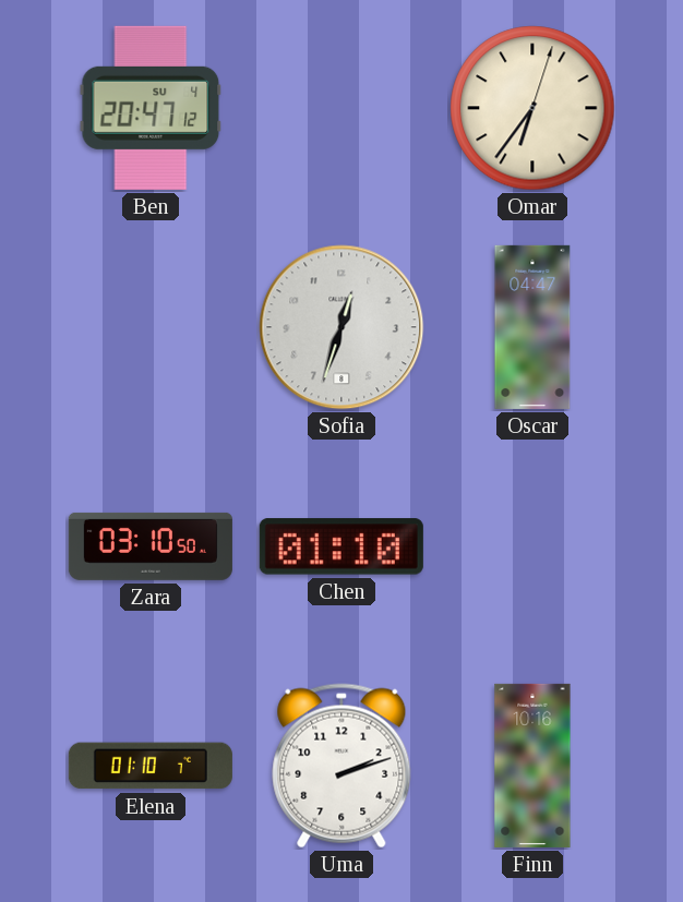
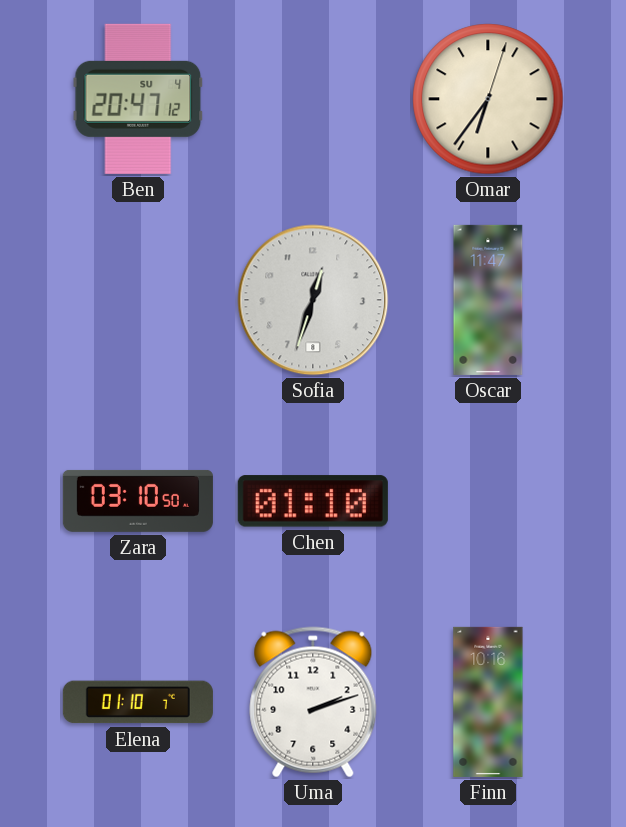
Oscar: 04:47 -> 11:47
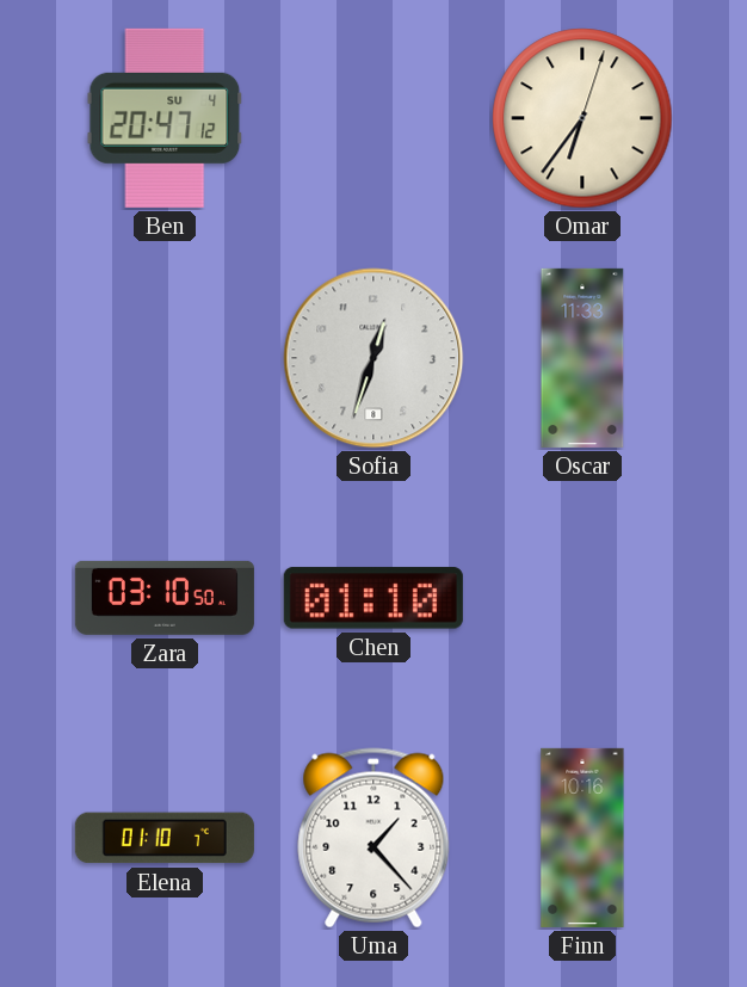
Oscar: 11:47 -> 11:33
Uma: 2:12 -> 1:23
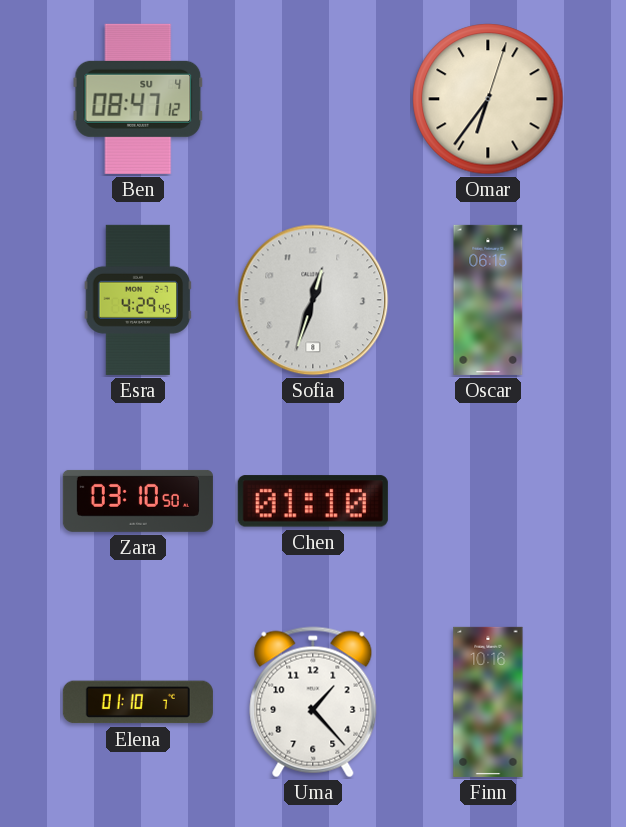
Ben: 20:47 -> 08:47
Esra: none -> 4:29
Oscar: 11:33 -> 06:15
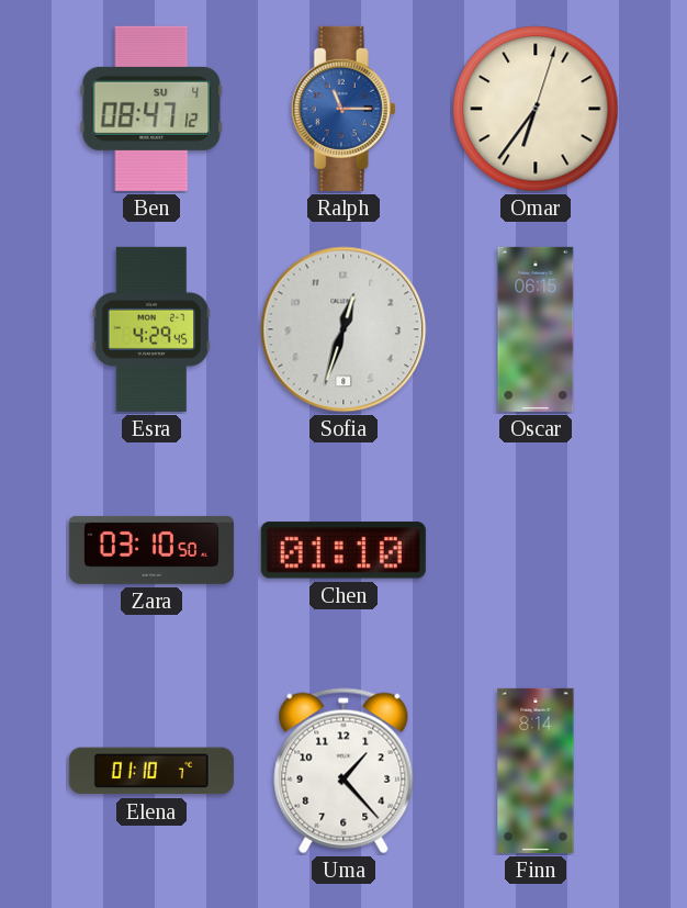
Ralph: none -> 11:15
Finn: 10:16 -> 8:14
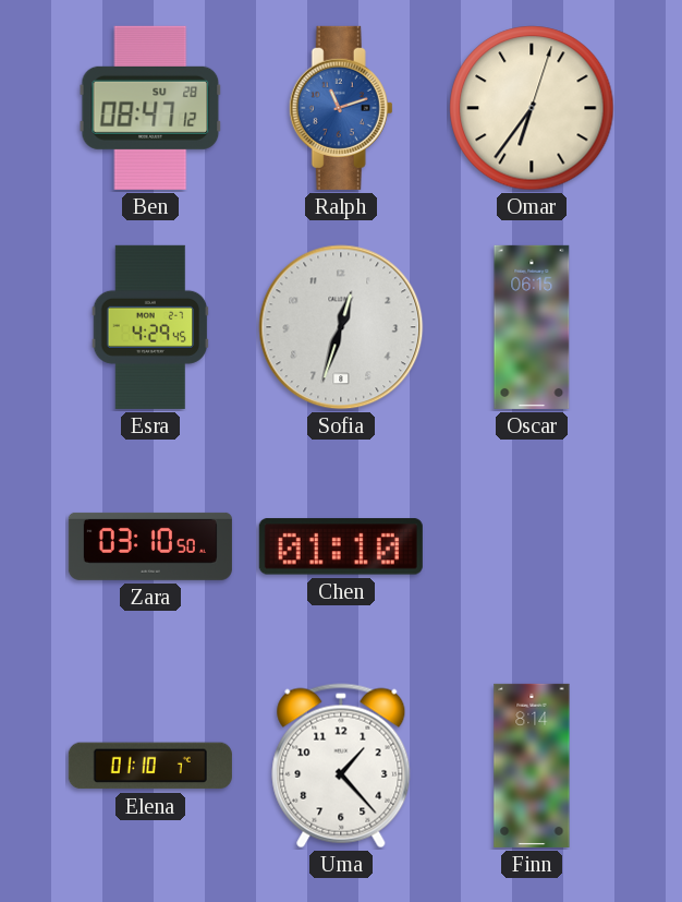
Ben date: SU 4 -> SU 28
Ralph: 11:15 -> 11:12
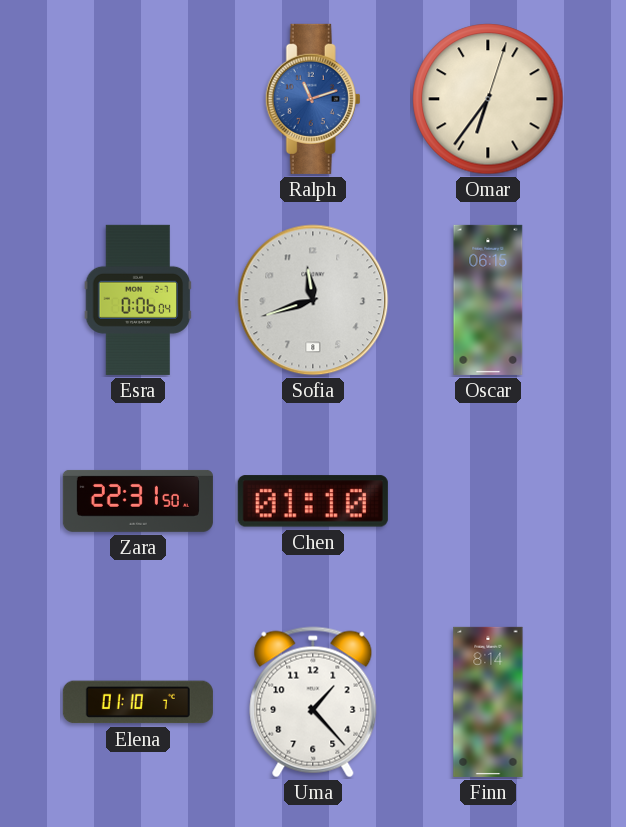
Ben: 08:47 -> none
Esra: 4:29 -> 0:06
Sofia: 12:33 -> 11:42
Zara: 03:10 -> 22:31
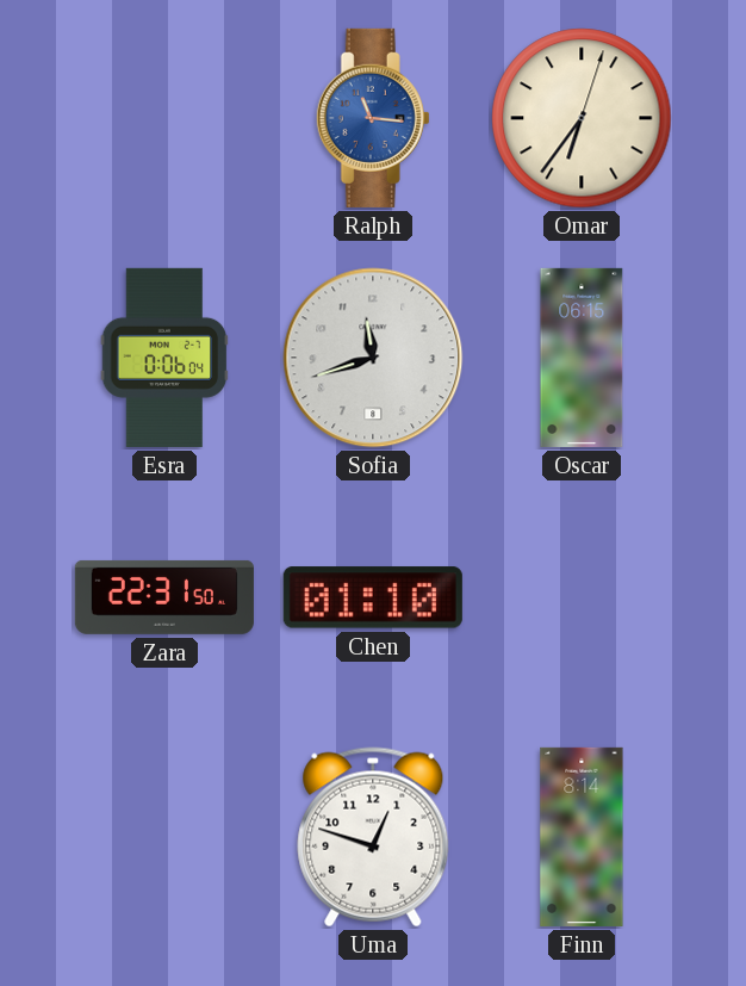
Ralph: 11:12 -> 11:16
Elena: 01:10 -> none
Uma: 1:23 -> 12:48
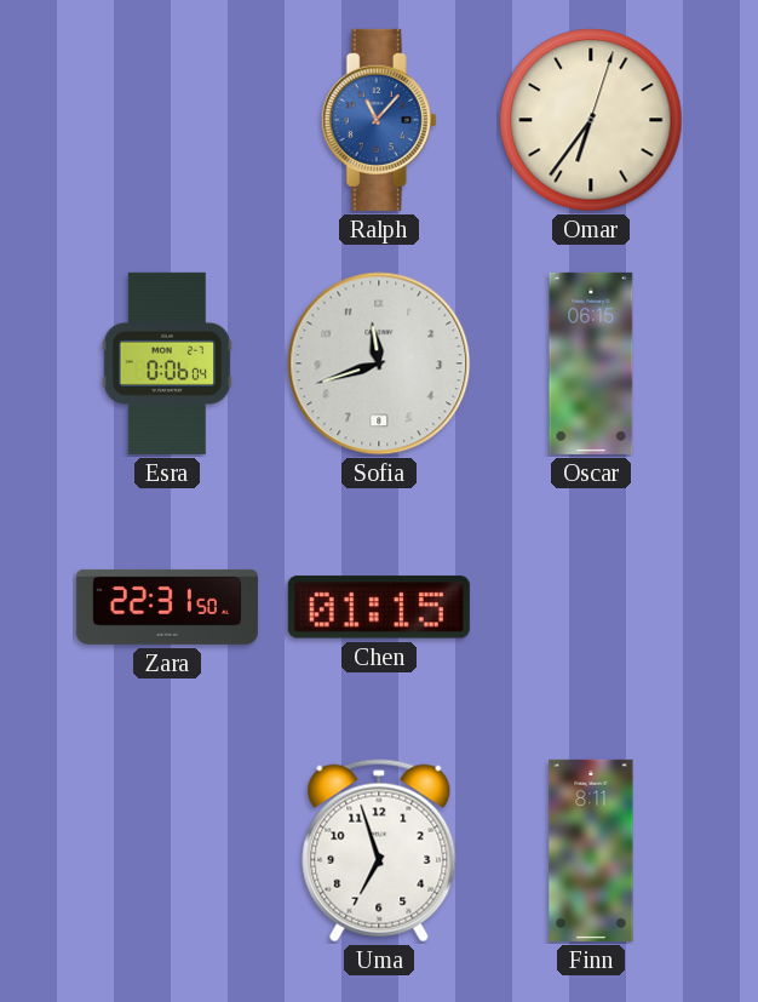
Ralph: 11:16 -> 11:07
Chen: 01:10 -> 01:15
Uma: 12:48 -> 6:57
Finn: 8:14 -> 8:11
